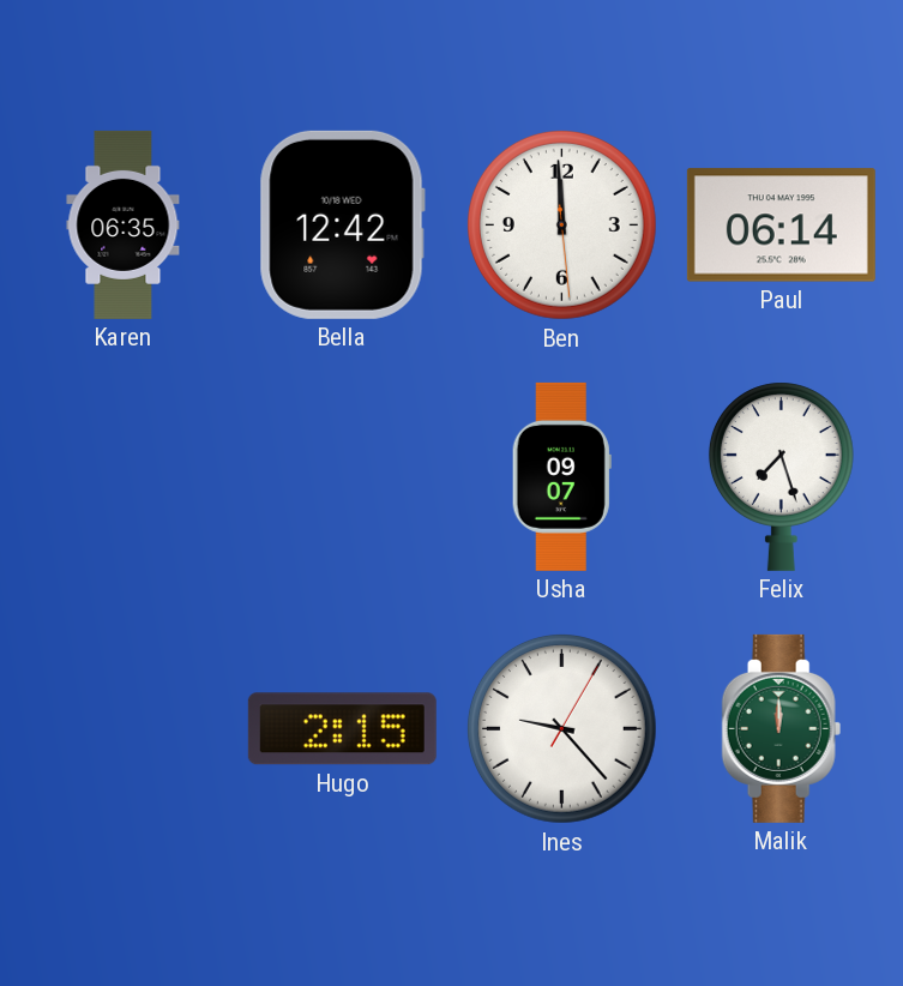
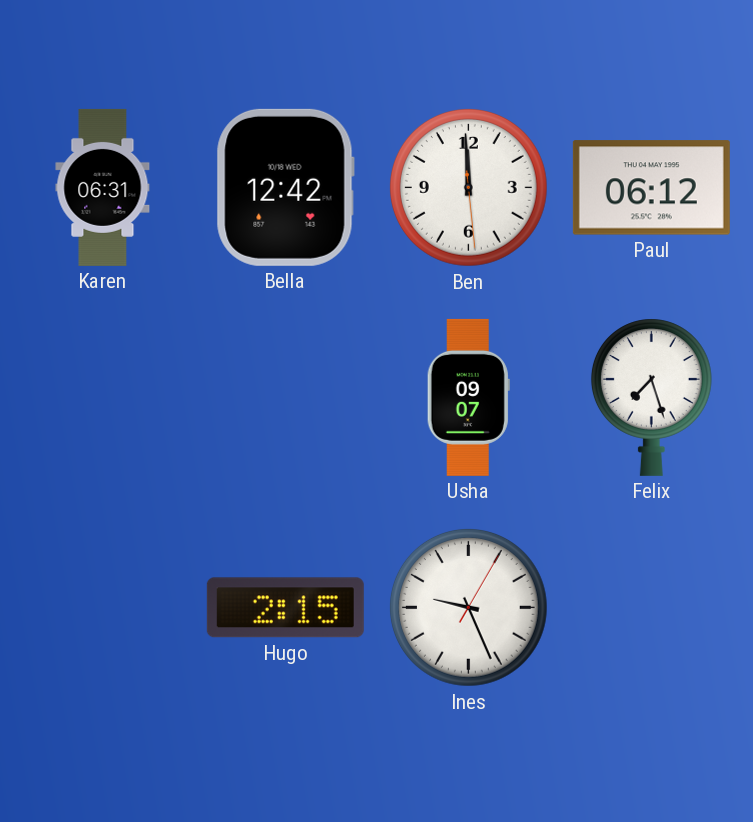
Karen: 06:35 -> 06:31
Paul: 06:14 -> 06:12
Ines: 9:23 -> 9:26
Malik: 12:00 -> none
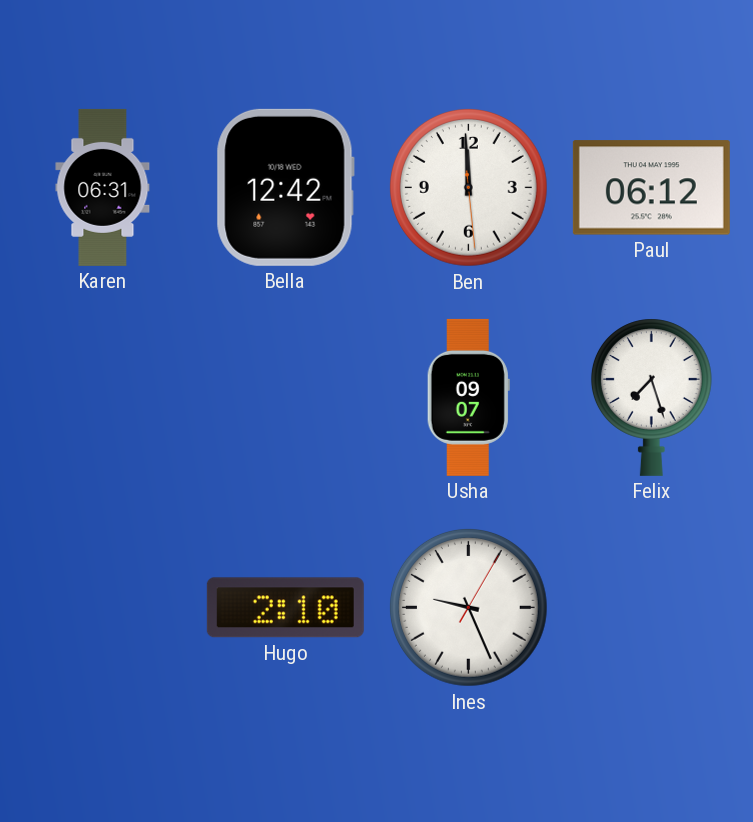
Hugo: 2:15 -> 2:10
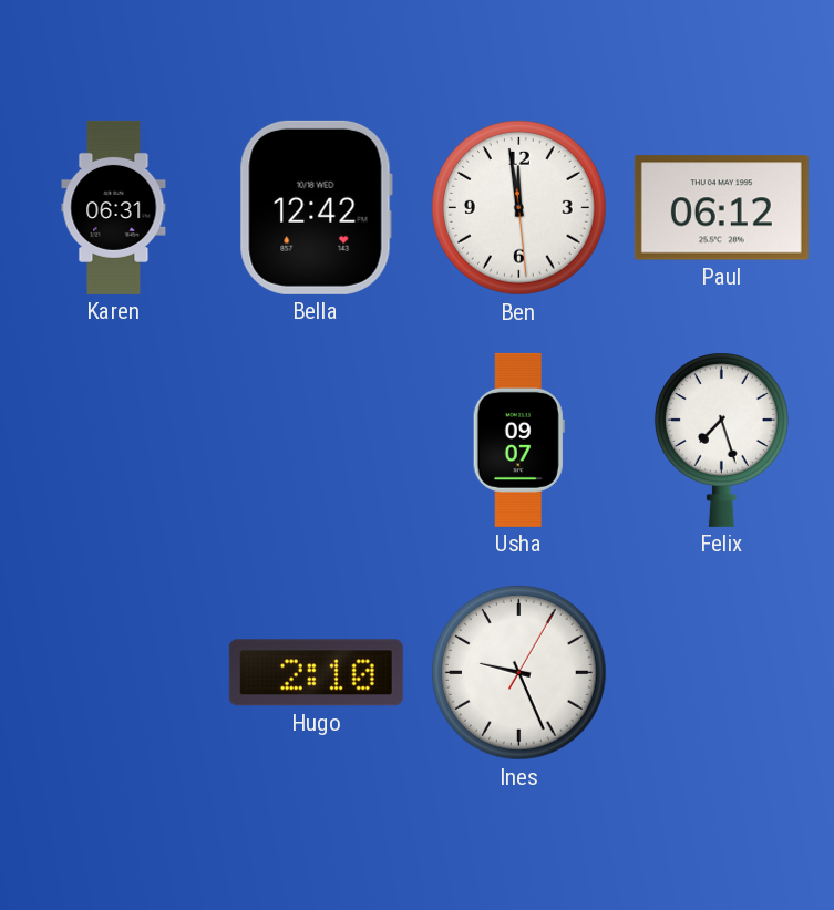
Ben: 11:59 -> 11:58
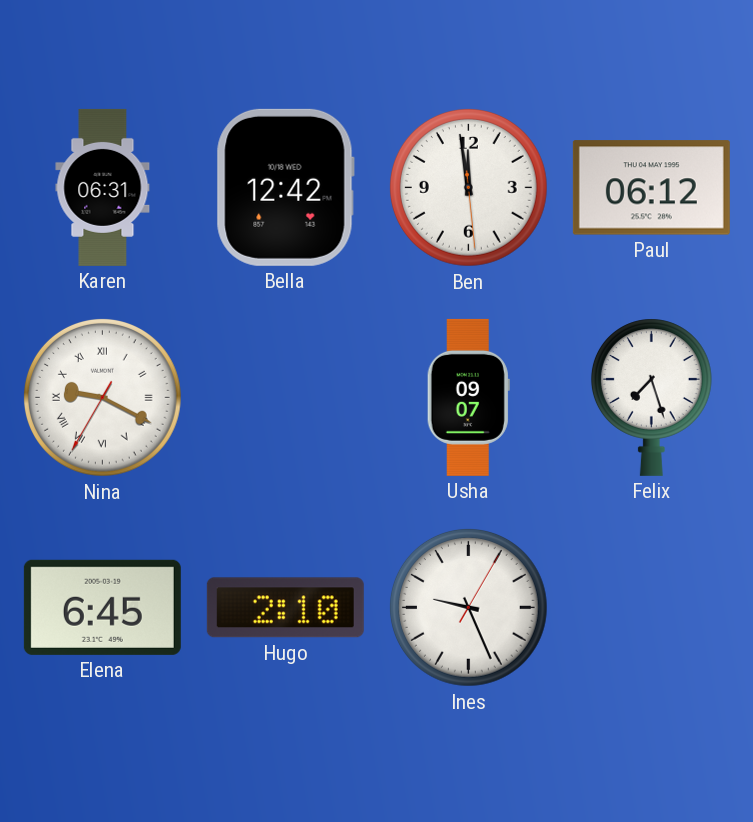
Nina: none -> 9:19
Elena: none -> 6:45
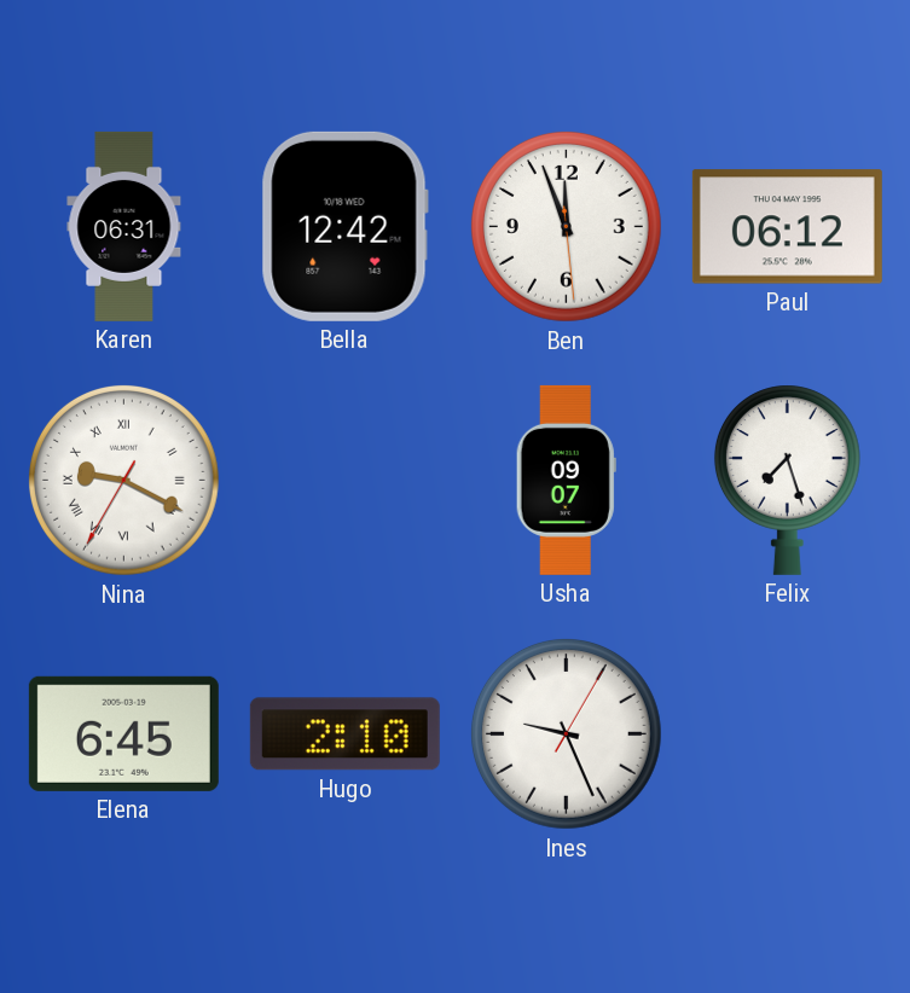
Ben: 11:58 -> 11:56
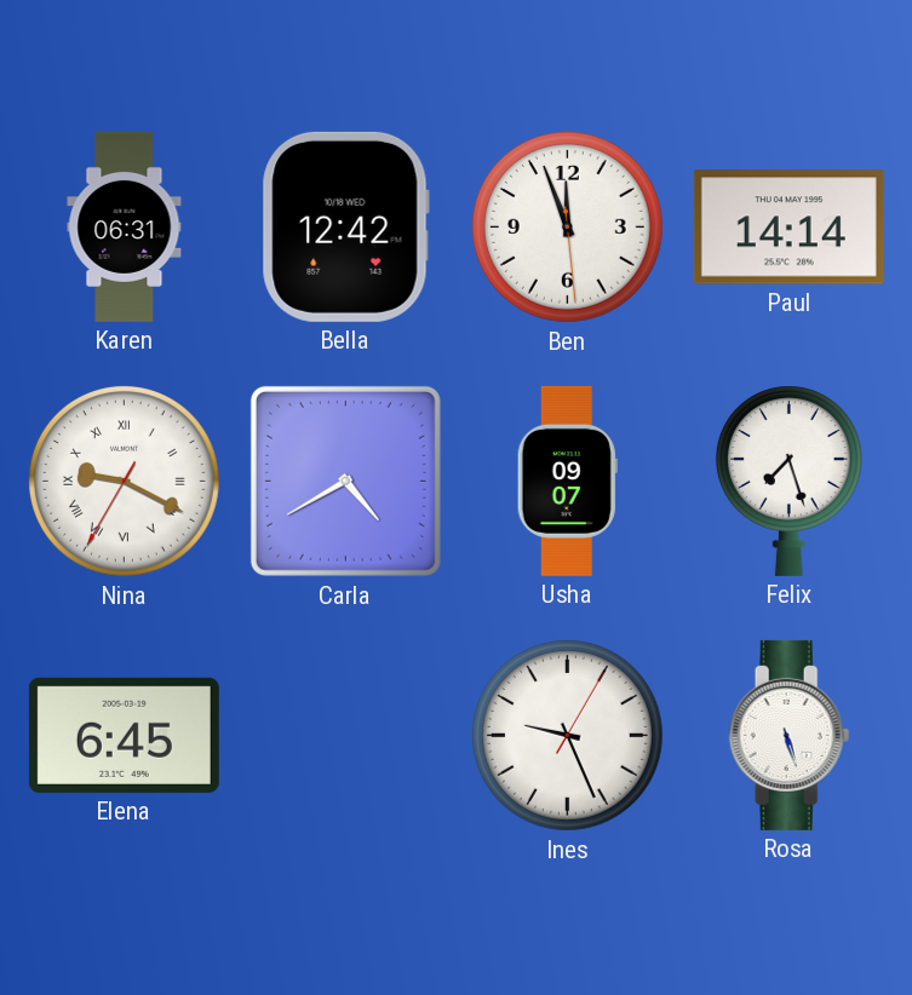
Paul: 06:12 -> 14:14
Carla: none -> 4:40
Hugo: 2:10 -> none
Rosa: none -> 5:27
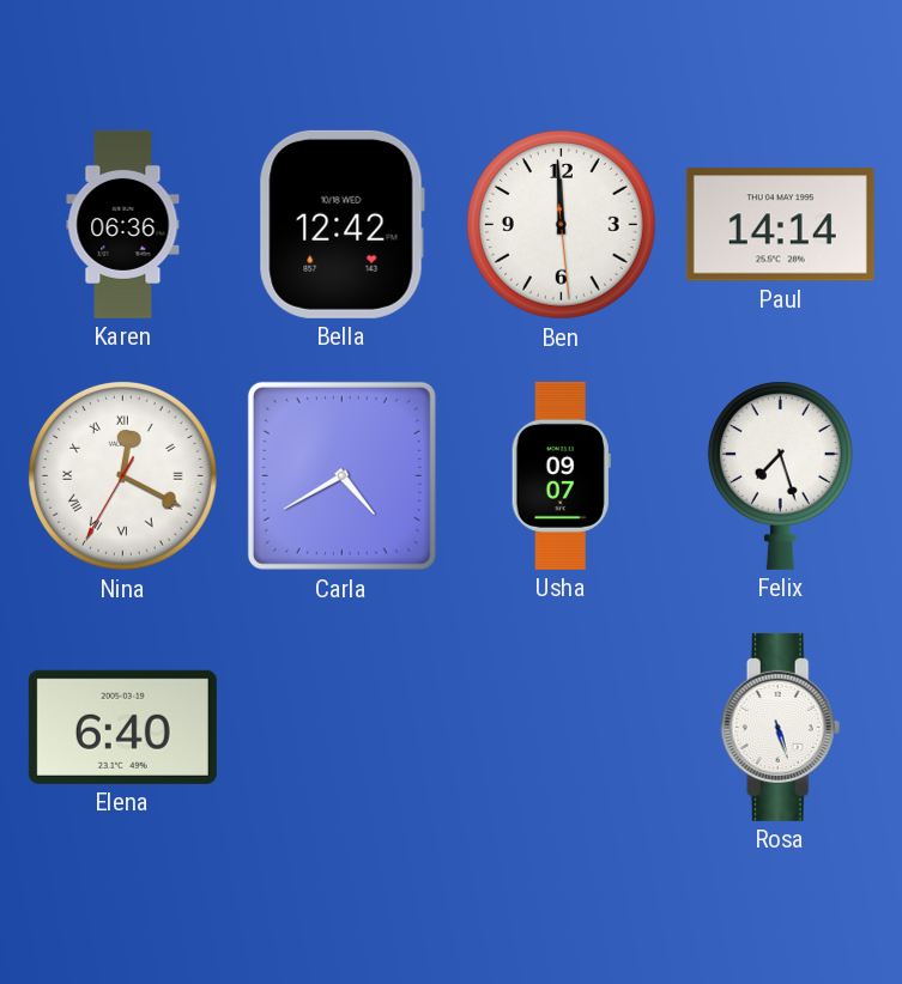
Karen: 06:31 -> 06:36
Ben: 11:56 -> 11:59
Nina: 9:19 -> 12:19
Elena: 6:45 -> 6:40
Ines: 9:26 -> none
